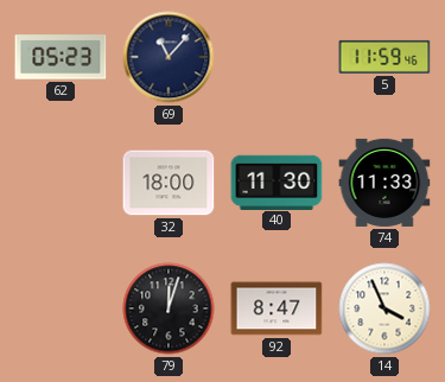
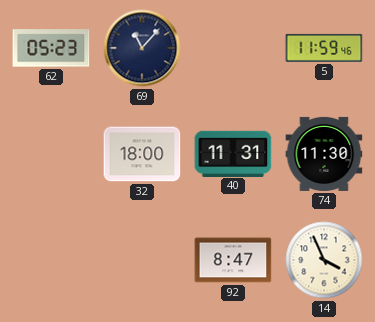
40: 11:30 -> 11:31
74: 11:33 -> 11:30
79: 12:03 -> none
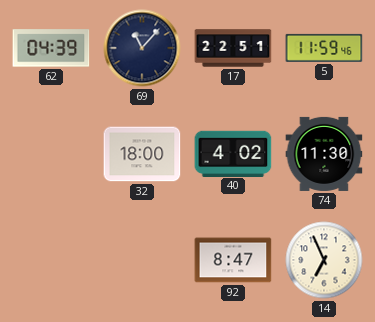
62: 05:23 -> 04:39
17: none -> 22:51
40: 11:31 -> 4:02
14: 3:56 -> 6:56
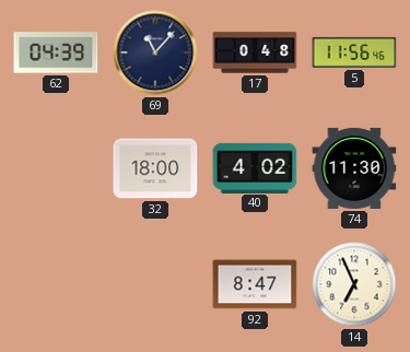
17: 22:51 -> 0:48
5: 11:59 -> 11:56
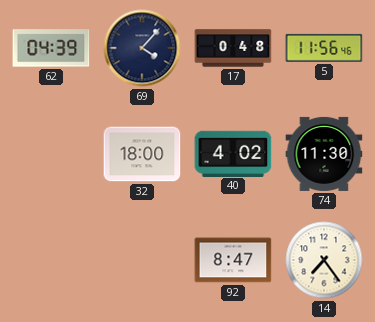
69: 11:07 -> 4:07
14: 6:56 -> 7:24
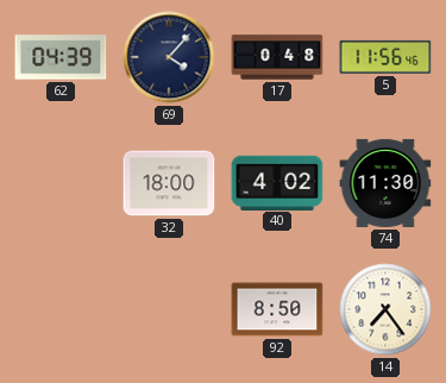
92: 8:47 -> 8:50
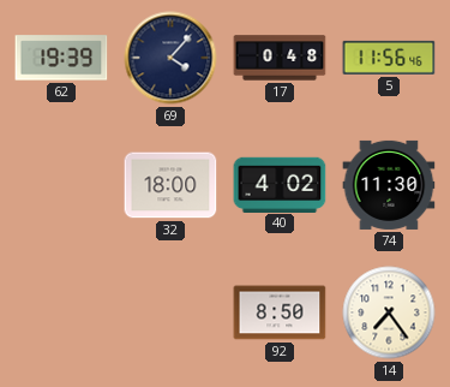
62: 04:39 -> 19:39
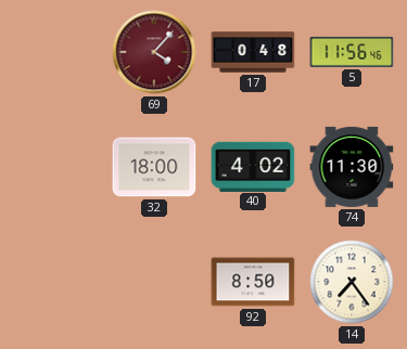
62: 19:39 -> none
69 dial: navy -> burgundy
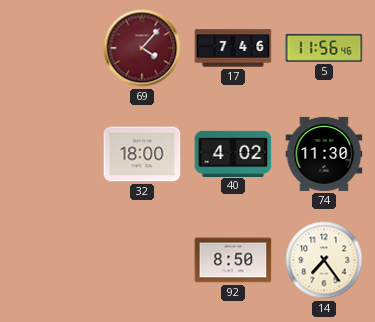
17: 0:48 -> 7:46
